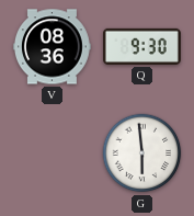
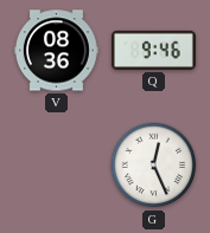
Q: 9:30 -> 9:46
G: 5:59 -> 12:26
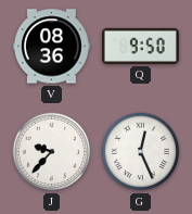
Q: 9:46 -> 9:50
J: none -> 9:37
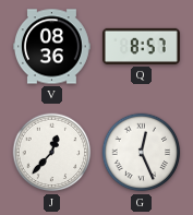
Q: 9:50 -> 8:57
J: 9:37 -> 12:37
